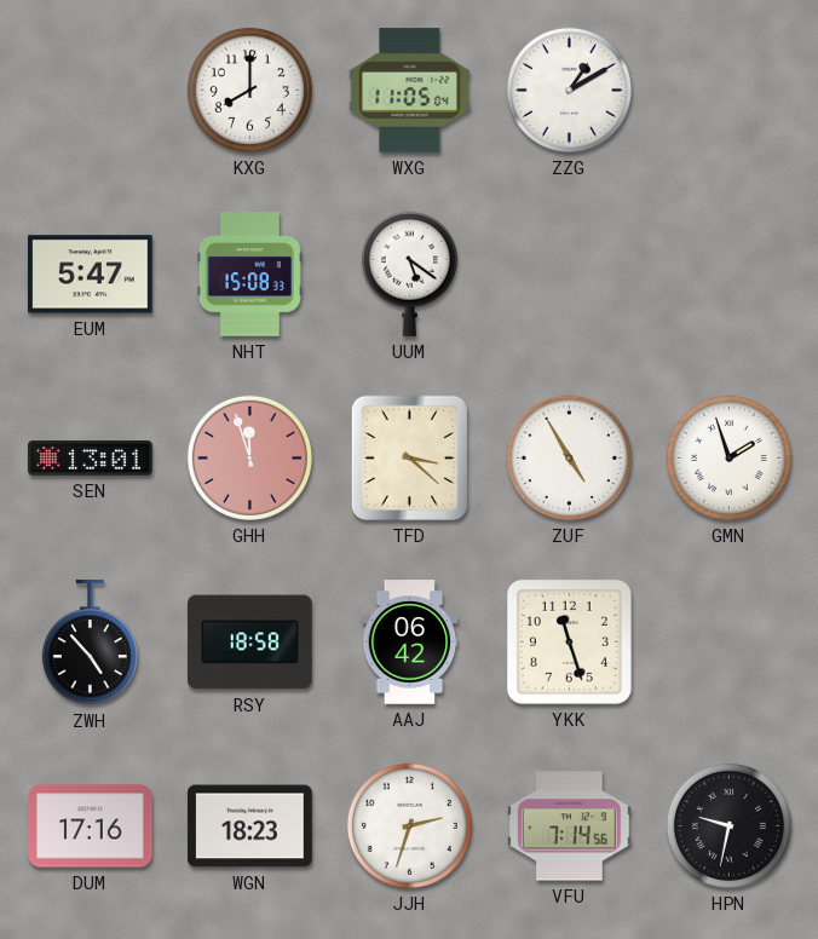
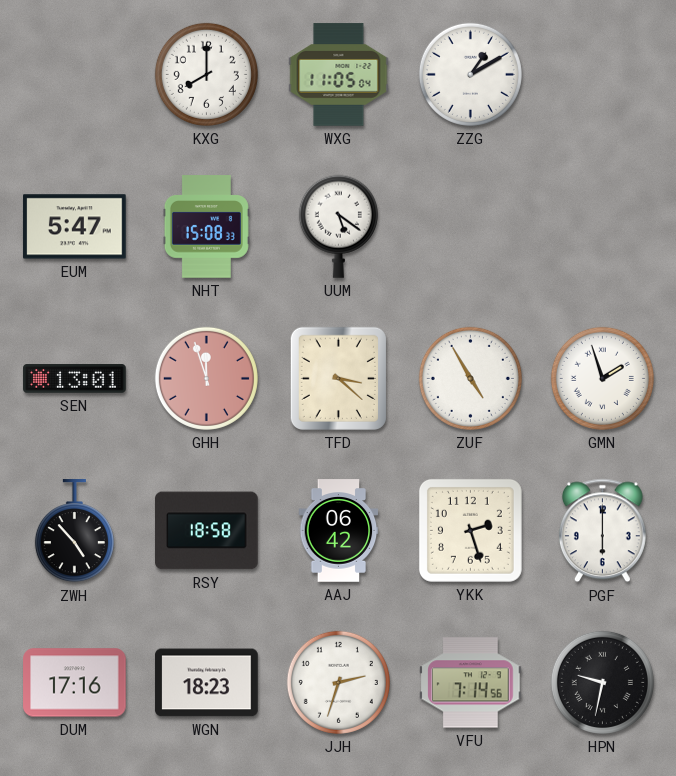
YKK: 11:27 -> 2:27
PGF: none -> 6:00
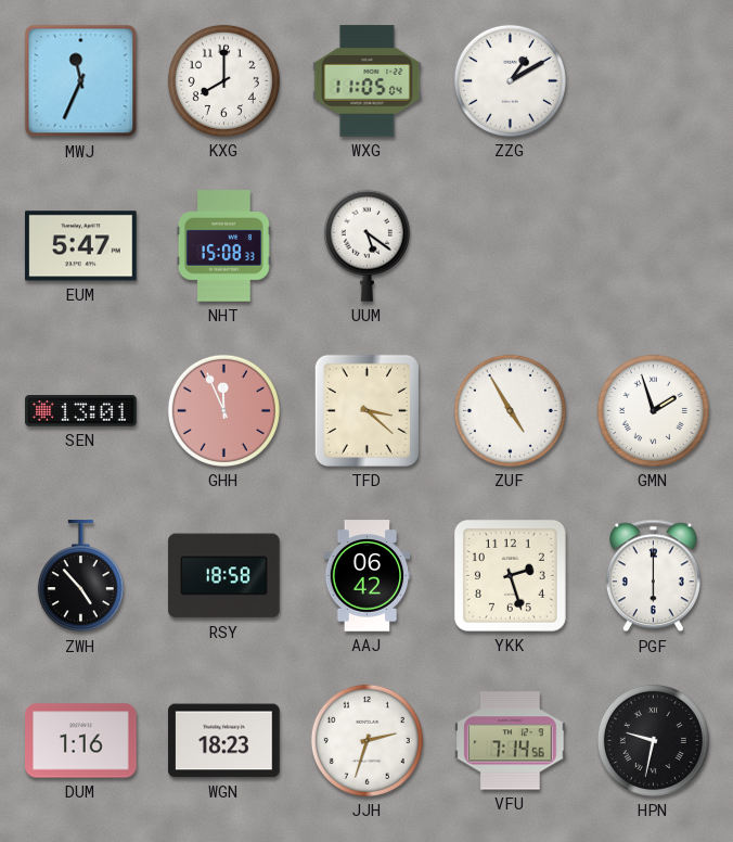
MWJ: none -> 11:34
GHH: 11:57 -> 11:56
DUM: 17:16 -> 1:16
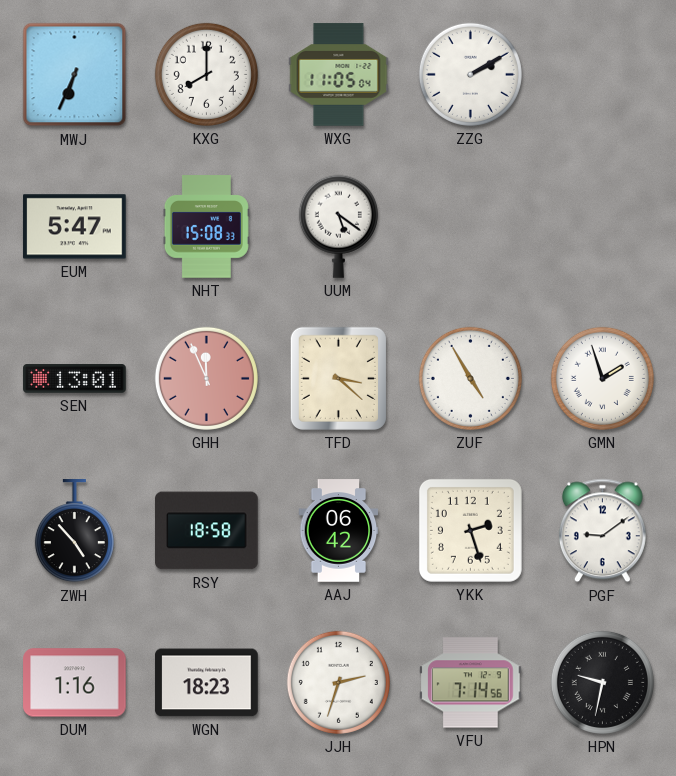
MWJ: 11:34 -> 6:34
ZZG: 1:10 -> 2:10
PGF: 6:00 -> 9:09
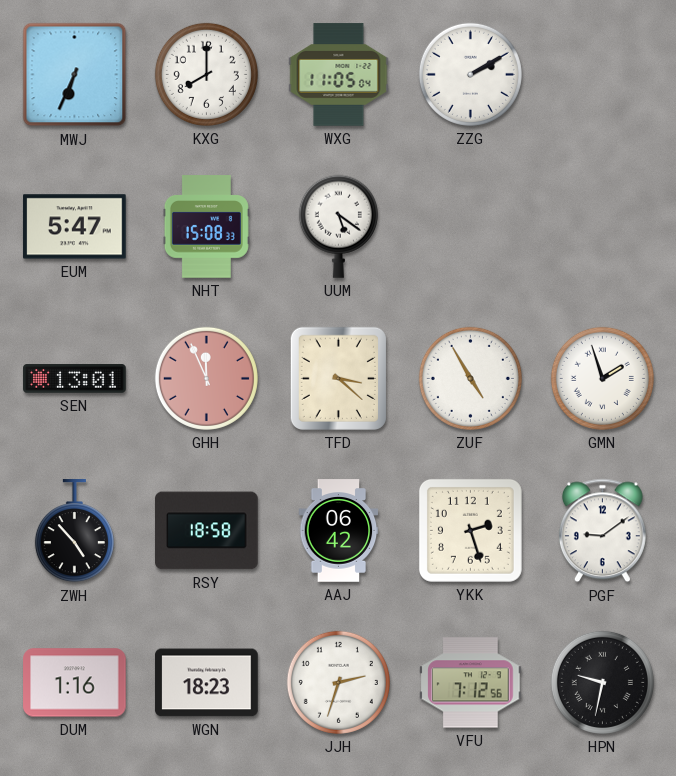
VFU: 7:14 -> 7:12
